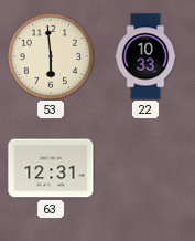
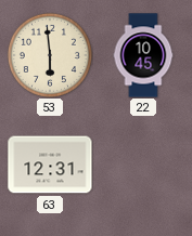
22: 10:33 -> 10:45
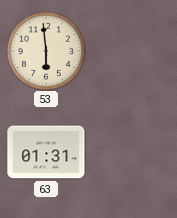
22: 10:45 -> none
63: 12:31 -> 01:31
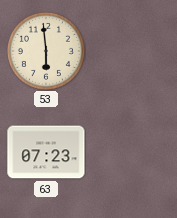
63: 01:31 -> 07:23
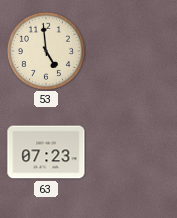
53: 5:59 -> 4:59
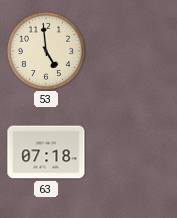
63: 07:23 -> 07:18
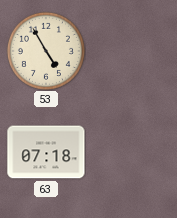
53: 4:59 -> 4:55
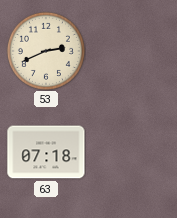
53: 4:55 -> 2:41
